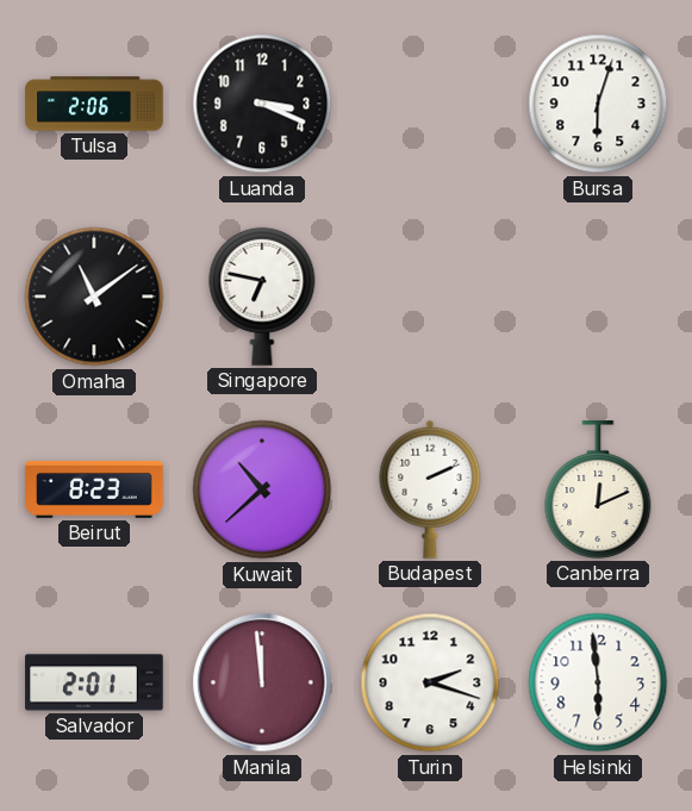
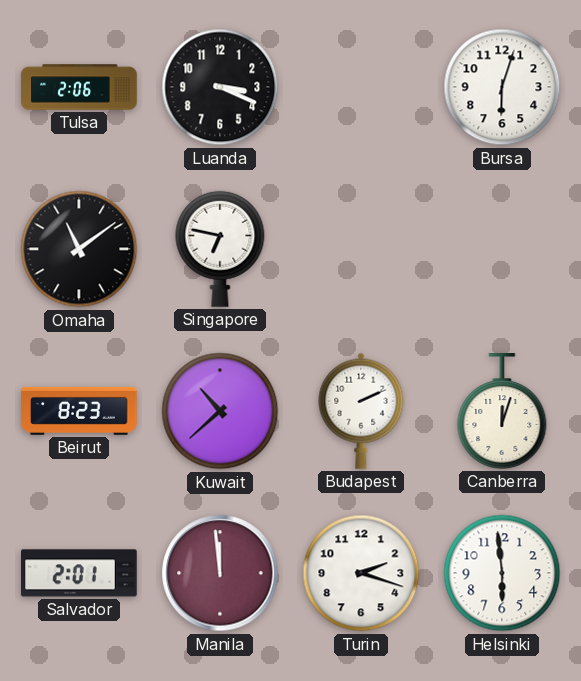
Canberra: 12:11 -> 12:03
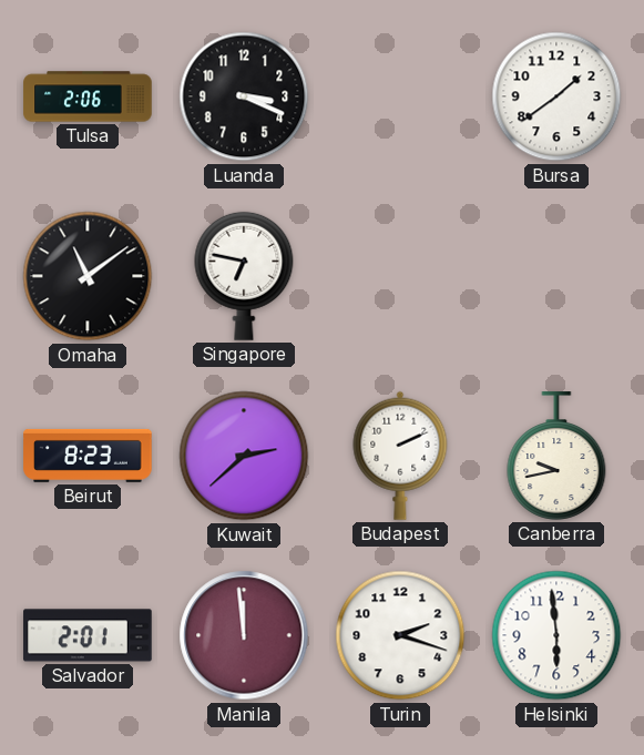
Bursa: 6:03 -> 1:39
Kuwait: 10:38 -> 2:38
Canberra: 12:03 -> 9:43
